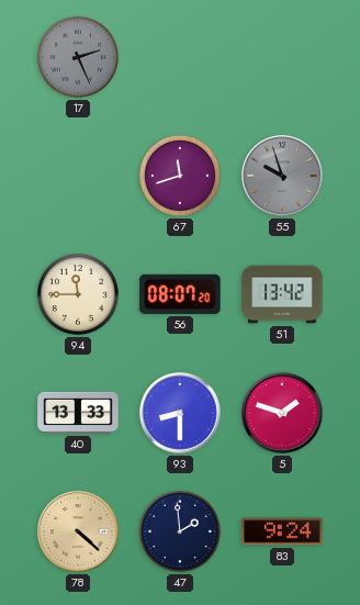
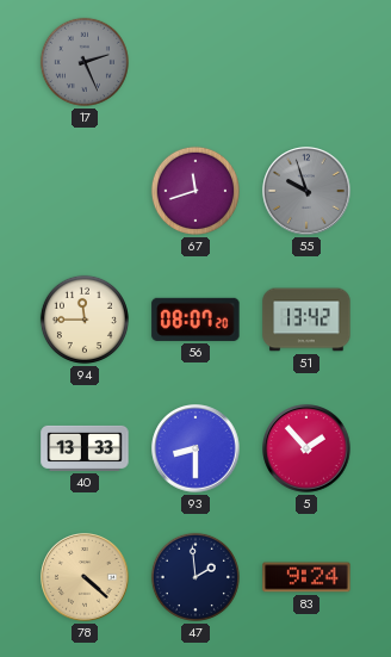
5: 1:48 -> 1:53
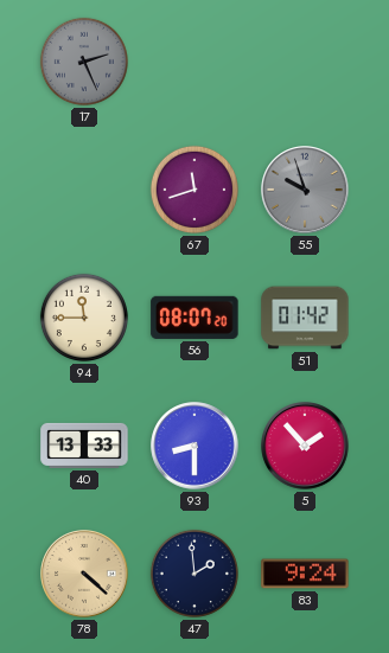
51: 13:42 -> 01:42
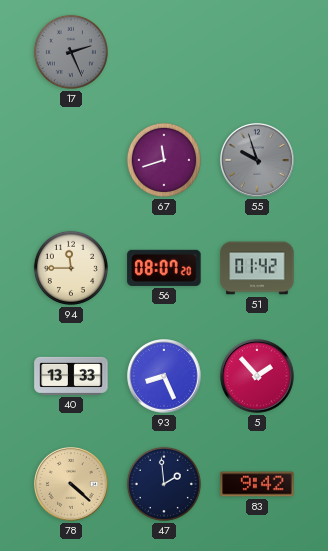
93: 8:30 -> 8:26
83: 9:24 -> 9:42
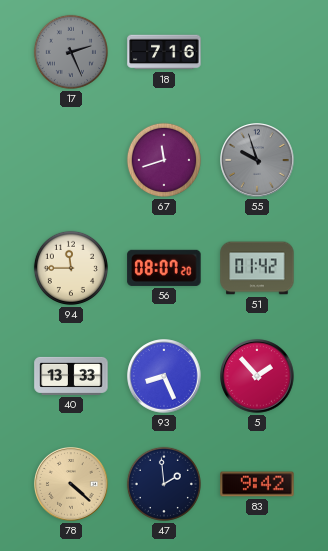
18: none -> 7:16
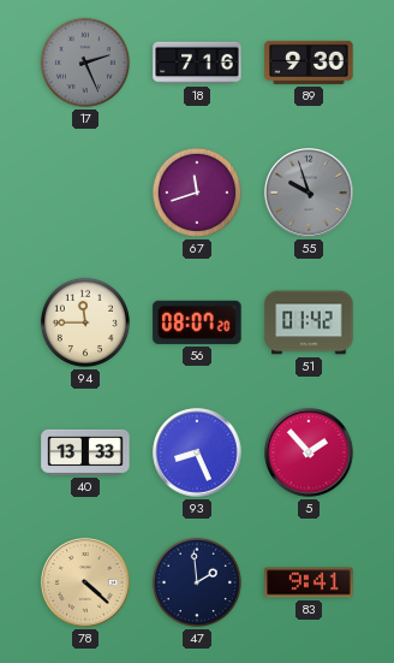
89: none -> 9:30
83: 9:42 -> 9:41
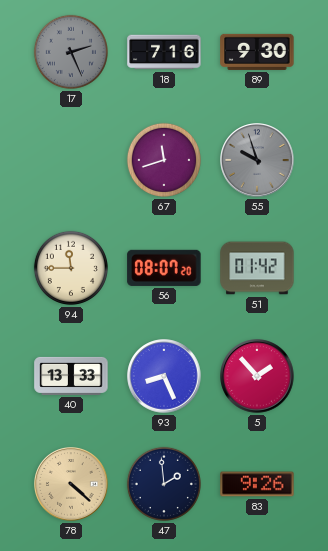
83: 9:41 -> 9:26
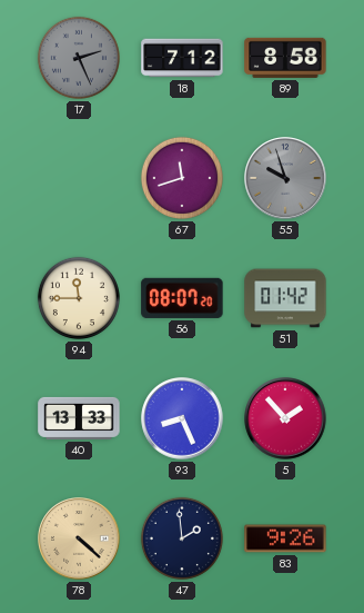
18: 7:16 -> 7:12
89: 9:30 -> 8:58
